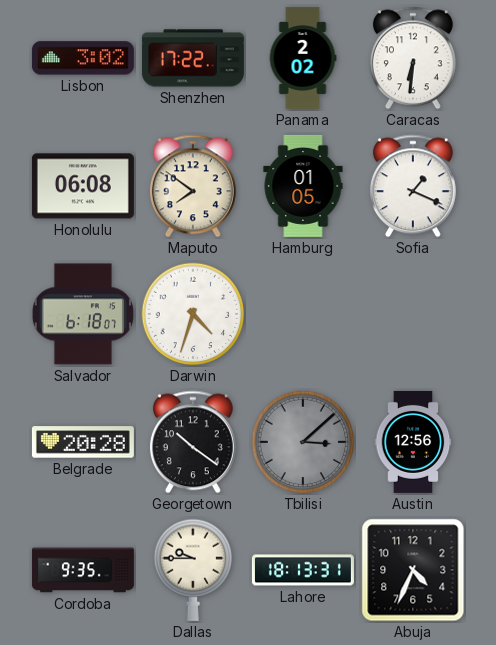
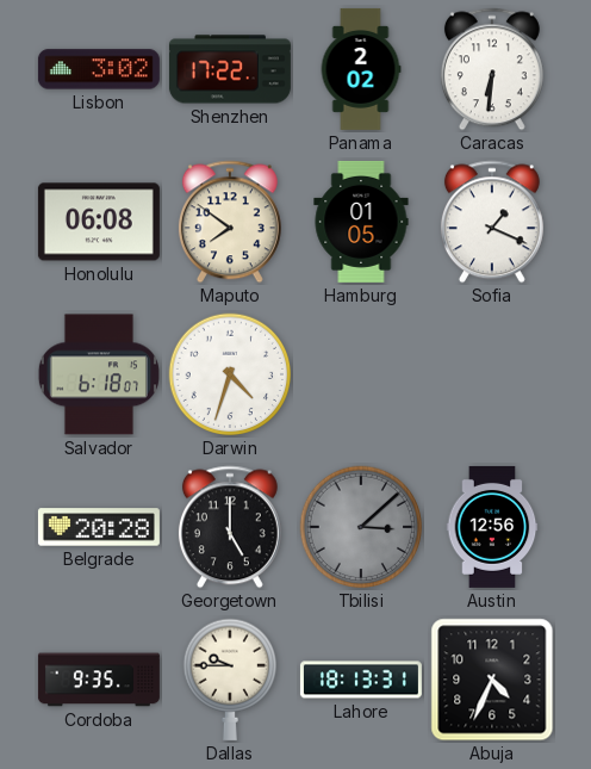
Georgetown: 10:21 -> 5:00
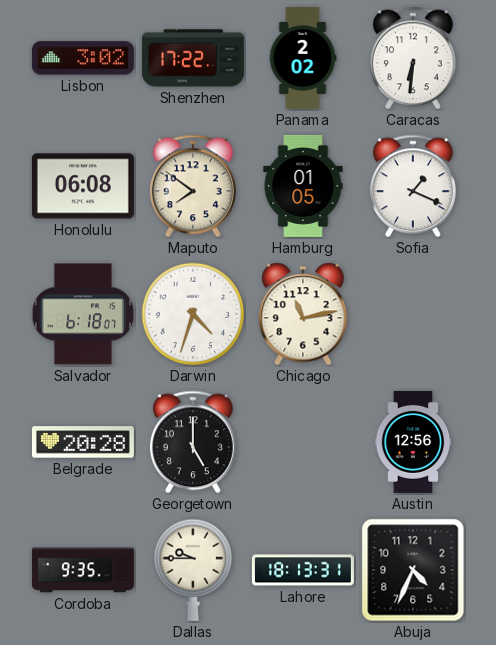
Chicago: none -> 11:13
Tbilisi: 3:08 -> none
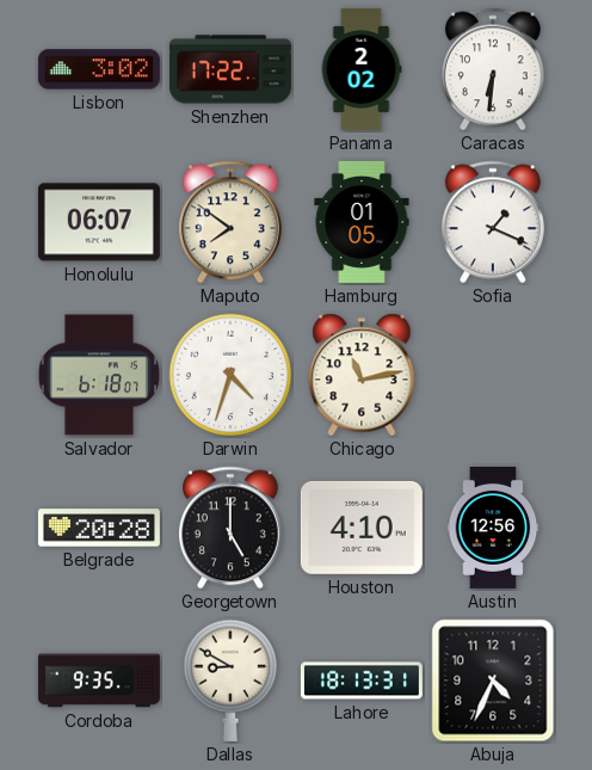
Honolulu: 06:08 -> 06:07
Houston: none -> 4:10
Dallas: 9:45 -> 8:50
